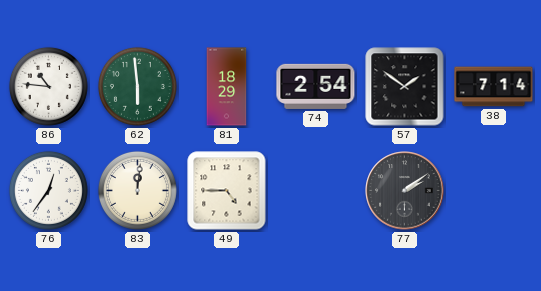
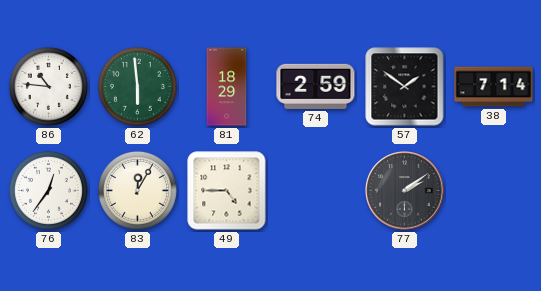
74: 2:54 -> 2:59
83: 12:01 -> 12:05
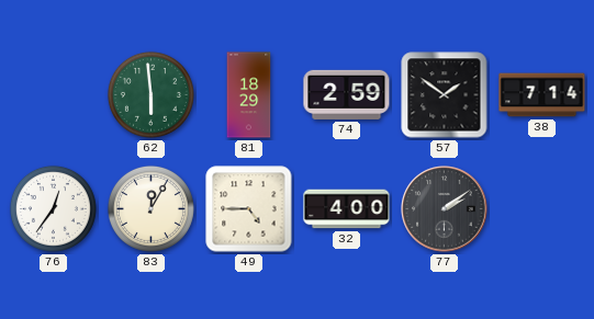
86: 10:46 -> none
32: none -> 4:00
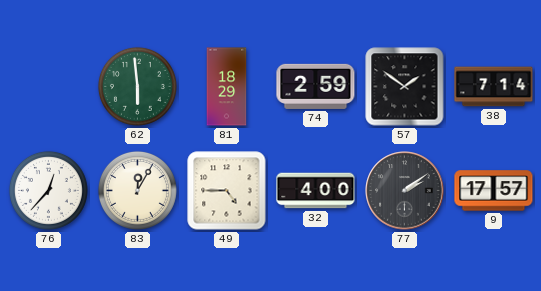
76: 12:36 -> 12:37
9: none -> 17:57
